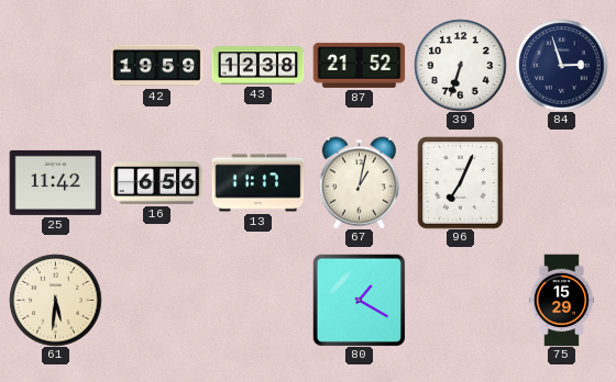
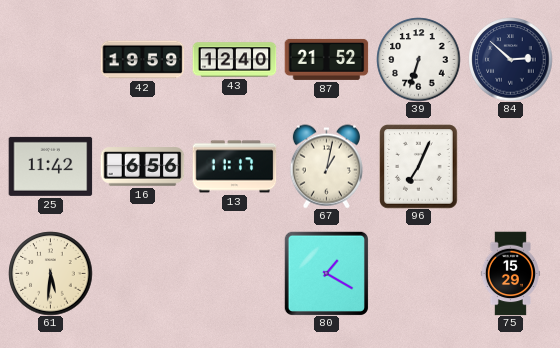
43: 12:38 -> 12:40
84: 2:57 -> 2:52
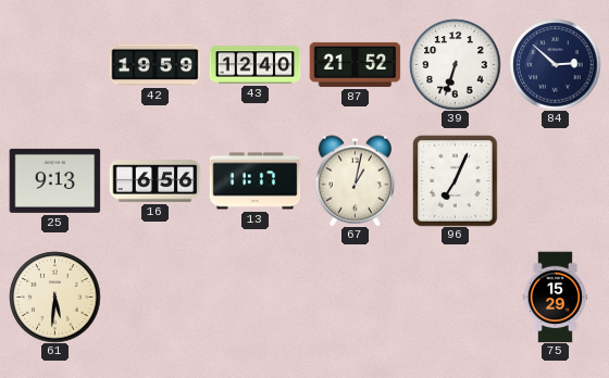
25: 11:42 -> 9:13
80: 1:20 -> none
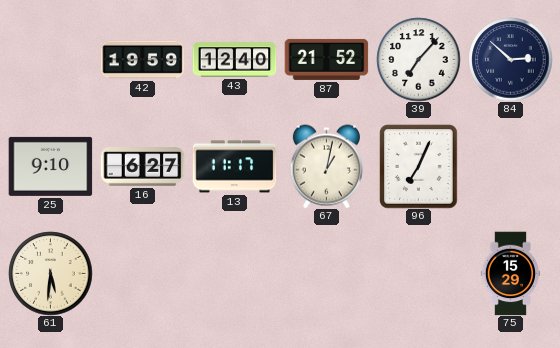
39: 6:33 -> 7:07
25: 9:13 -> 9:10
16: 6:56 -> 6:27
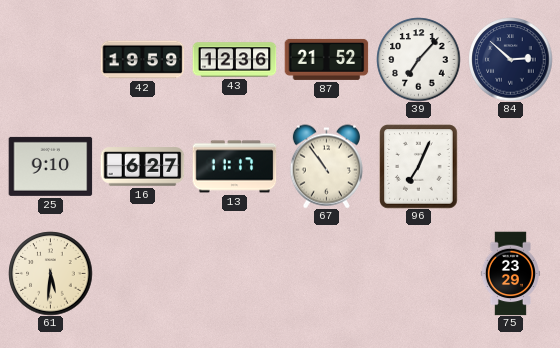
43: 12:40 -> 12:36
67: 1:02 -> 10:54
75: 15:29 -> 23:29
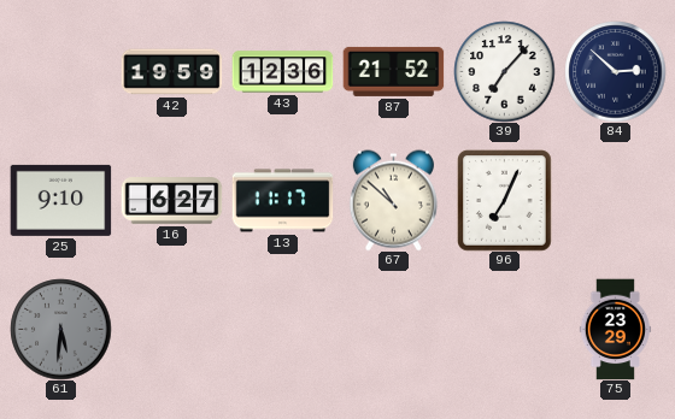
67: 10:54 -> 10:52
61 dial: cream -> grey
